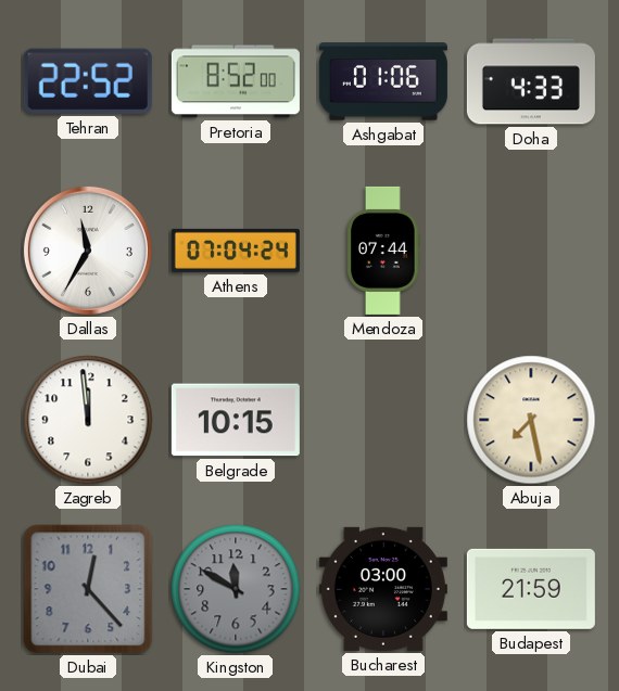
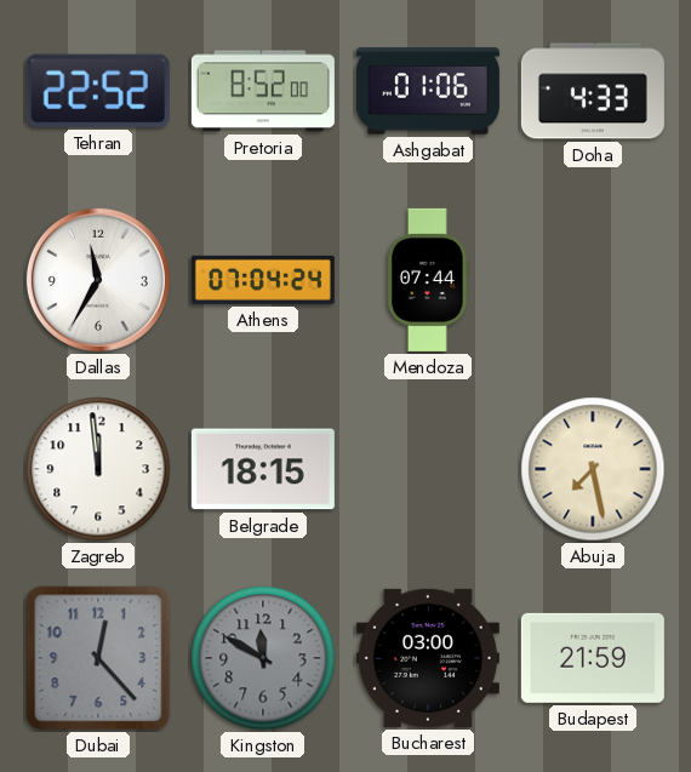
Belgrade: 10:15 -> 18:15
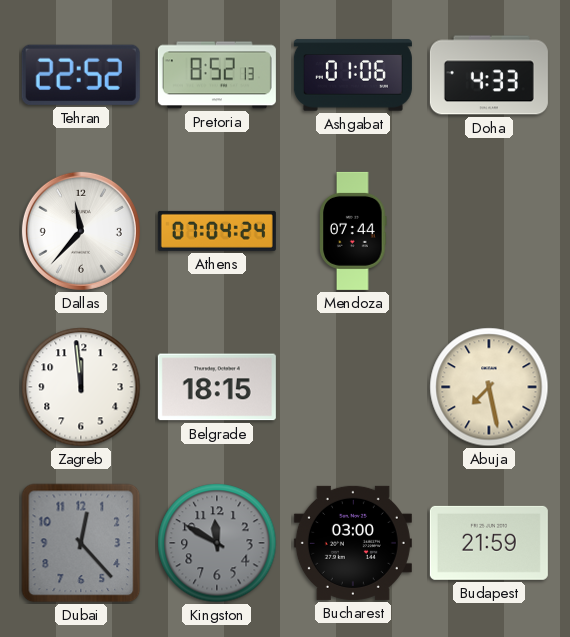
Pretoria: 8:52:00 -> 8:52:13
Dallas: 11:35 -> 11:37
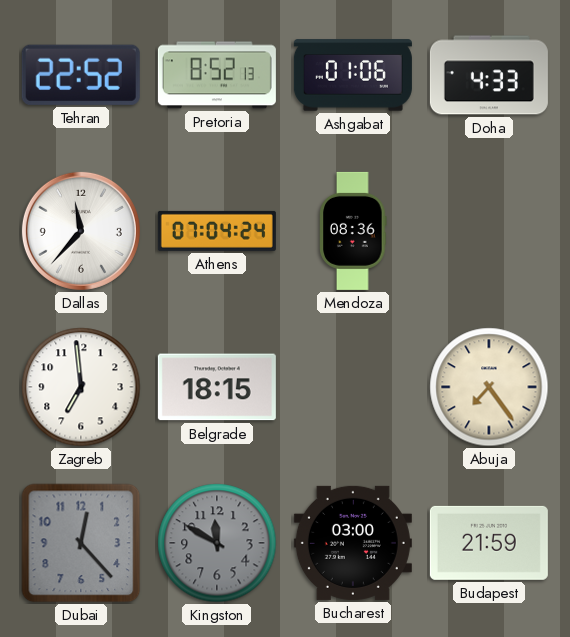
Mendoza: 07:44 -> 08:36
Zagreb: 11:59 -> 6:59
Abuja: 7:28 -> 7:24
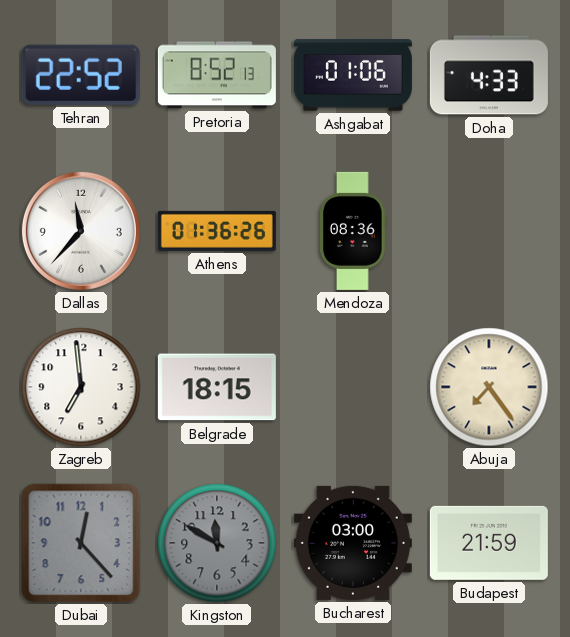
Athens: 07:04 -> 01:36
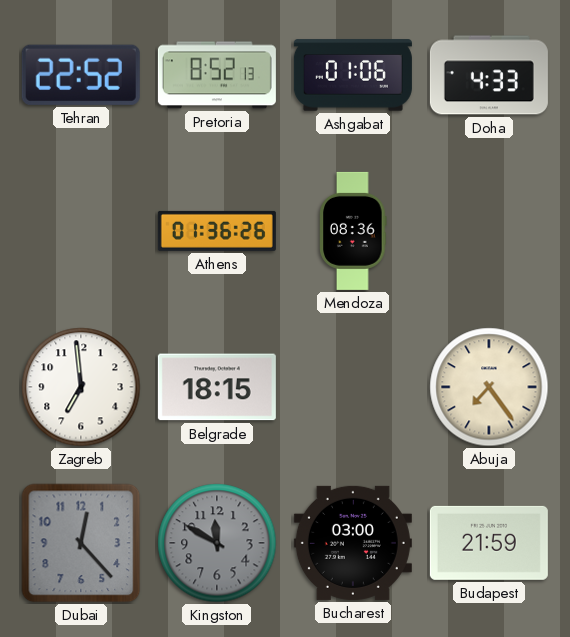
Dallas: 11:37 -> none
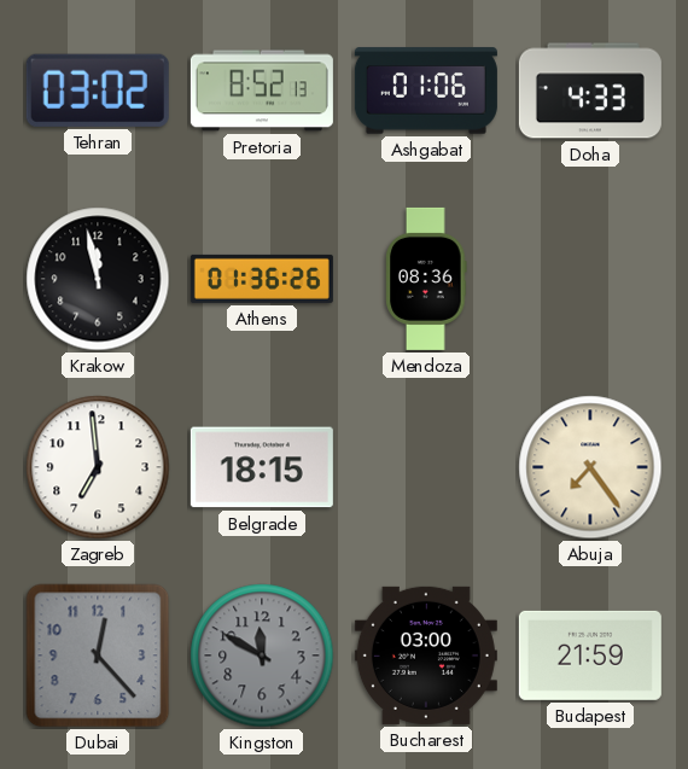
Tehran: 22:52 -> 03:02
Krakow: none -> 11:58
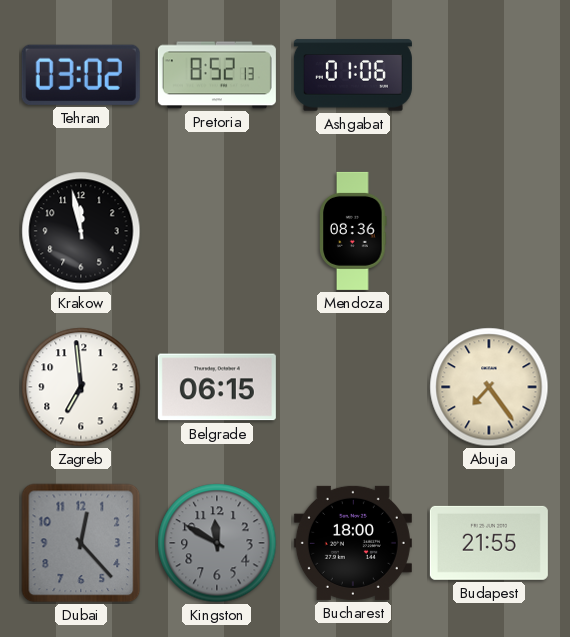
Doha: 4:33 -> none
Athens: 01:36 -> none
Belgrade: 18:15 -> 06:15
Bucharest: 03:00 -> 18:00
Budapest: 21:59 -> 21:55
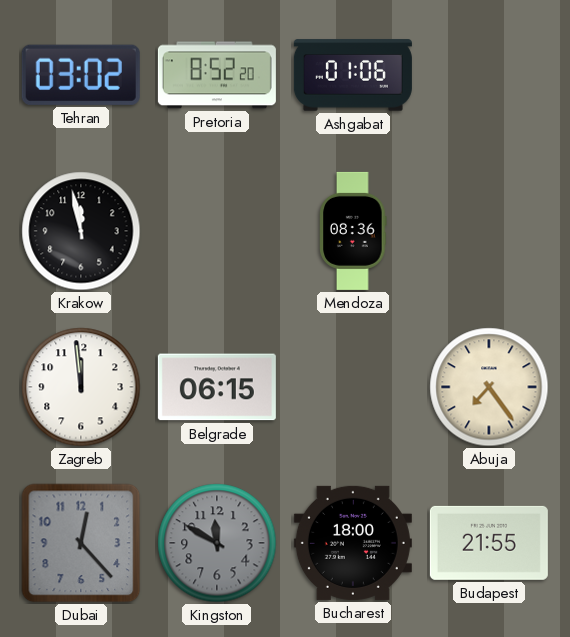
Pretoria: 8:52:13 -> 8:52:20
Zagreb: 6:59 -> 11:59
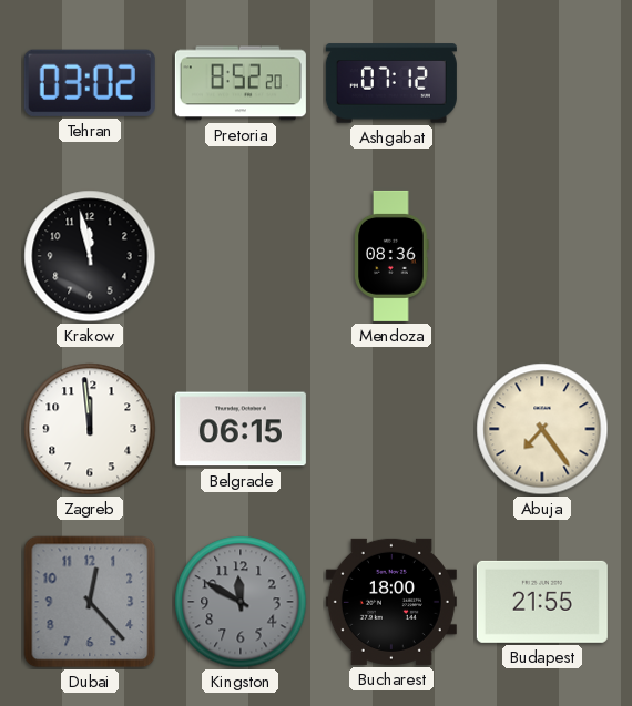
Ashgabat: 01:06 -> 07:12
